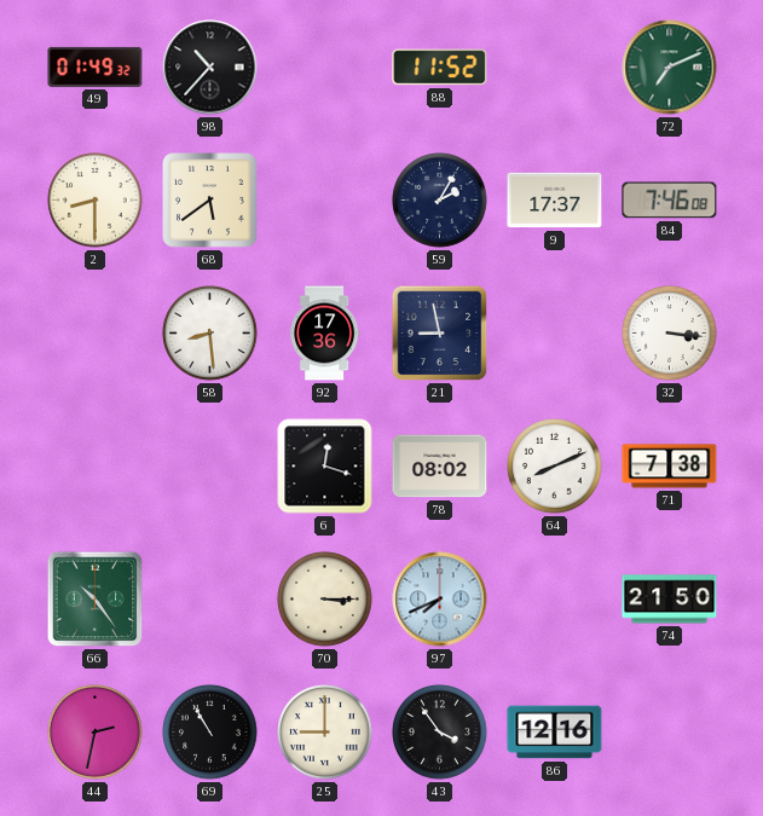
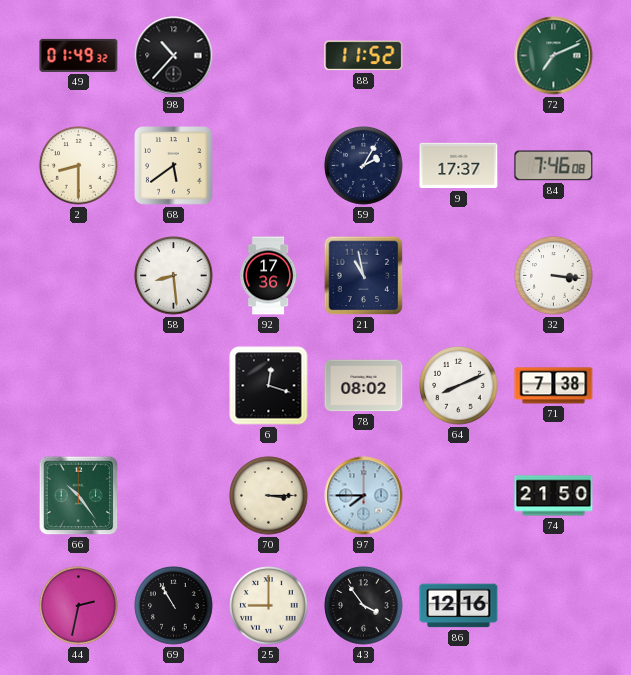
21: 8:58 -> 10:58
97: 7:41 -> 7:45
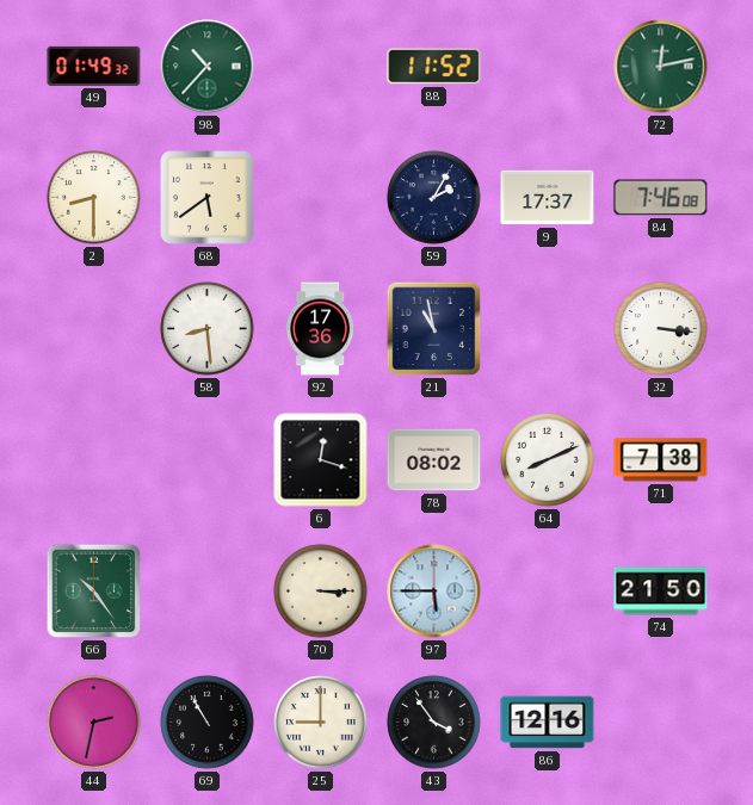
98 dial: black -> green
72: 7:11 -> 12:13
97: 7:45 -> 5:45
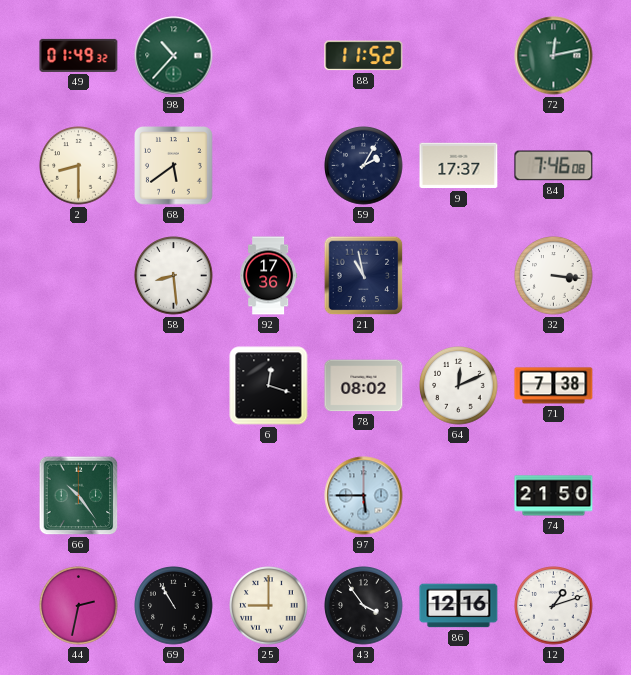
64: 8:11 -> 12:11
70: 3:15 -> none
12: none -> 1:12
